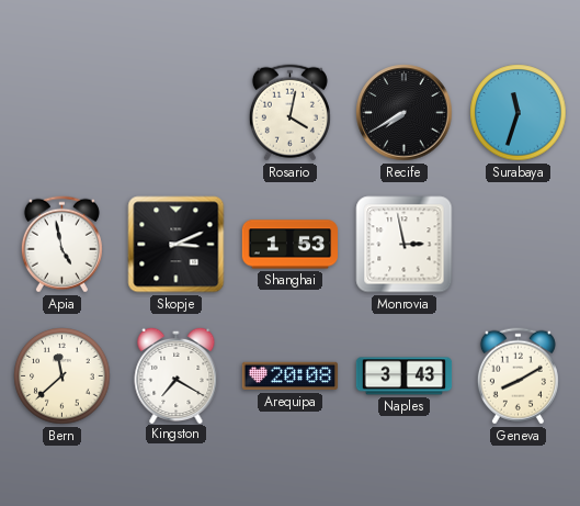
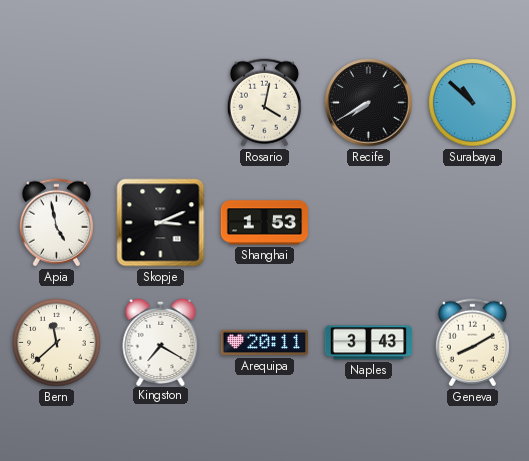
Surabaya: 11:33 -> 10:52
Monrovia: 2:58 -> none
Arequipa: 20:08 -> 20:11
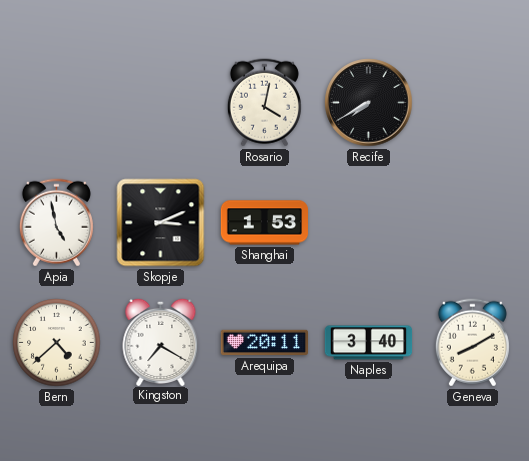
Surabaya: 10:52 -> none
Bern: 11:38 -> 4:38
Naples: 3:43 -> 3:40
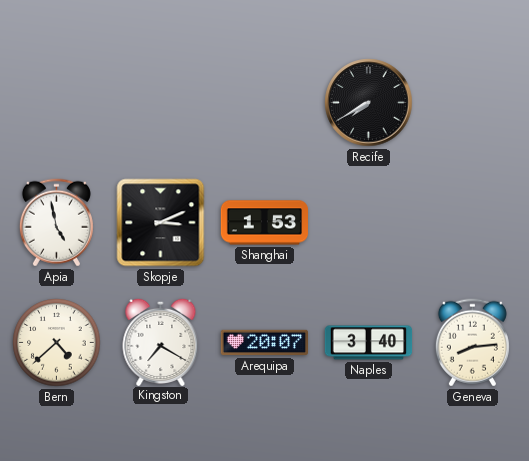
Rosario: 4:02 -> none
Arequipa: 20:11 -> 20:07
Geneva: 8:10 -> 8:14
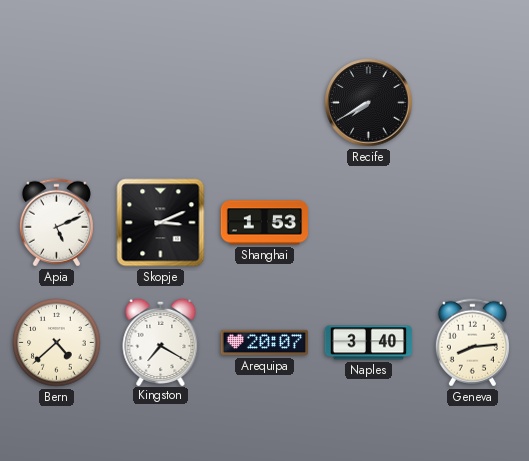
Apia: 4:58 -> 5:11
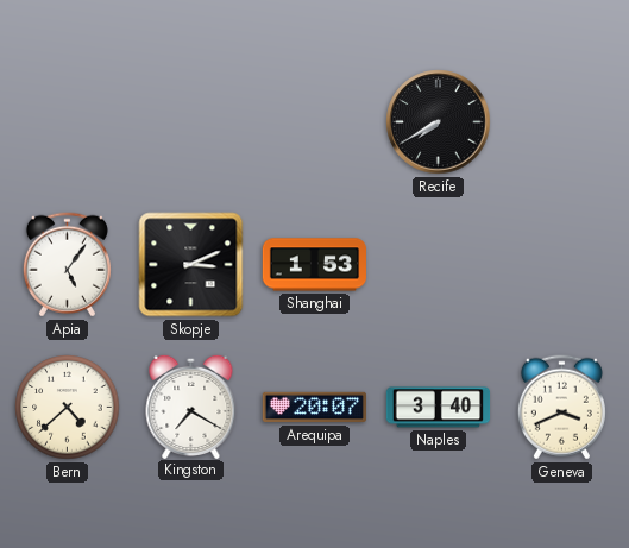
Apia: 5:11 -> 5:06
Geneva: 8:14 -> 3:41
